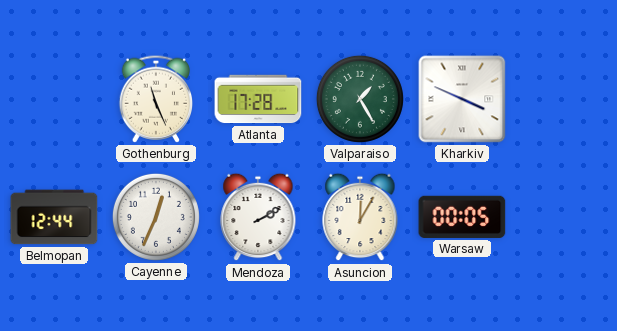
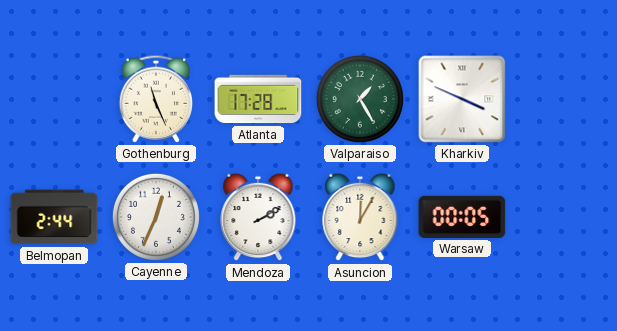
Belmopan: 12:44 -> 2:44
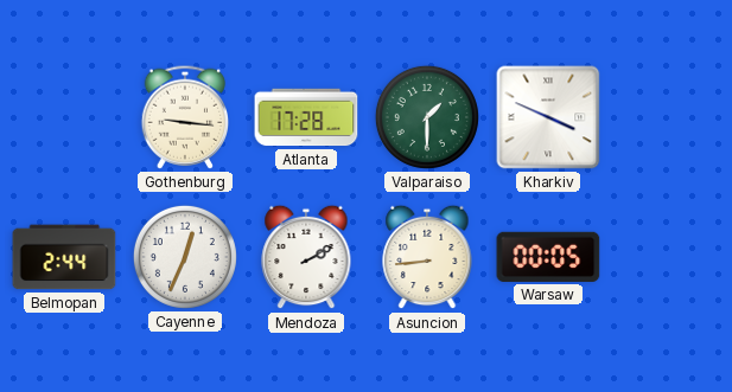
Gothenburg: 11:26 -> 9:16
Valparaiso: 1:25 -> 1:30
Asuncion: 12:05 -> 8:44
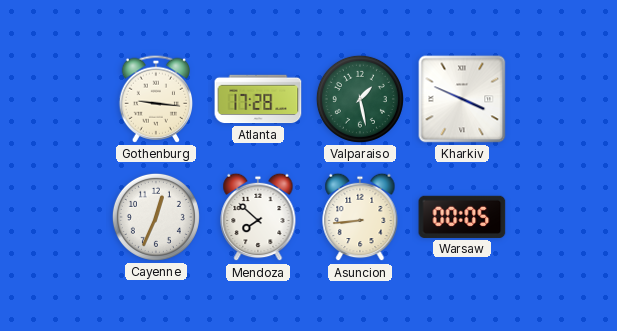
Valparaiso: 1:30 -> 1:28
Belmopan: 2:44 -> none
Mendoza: 2:10 -> 7:52
